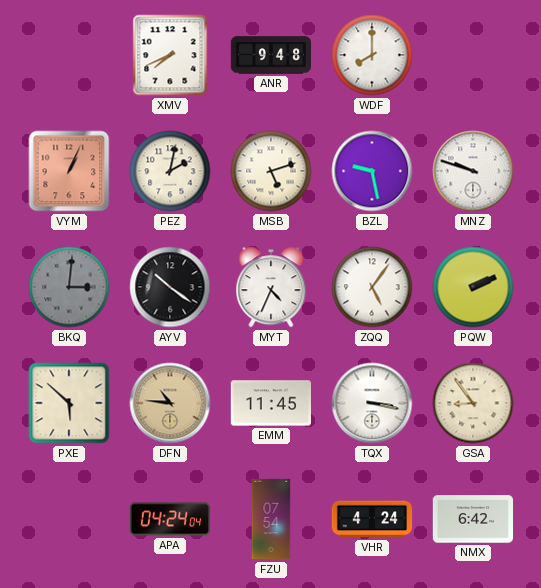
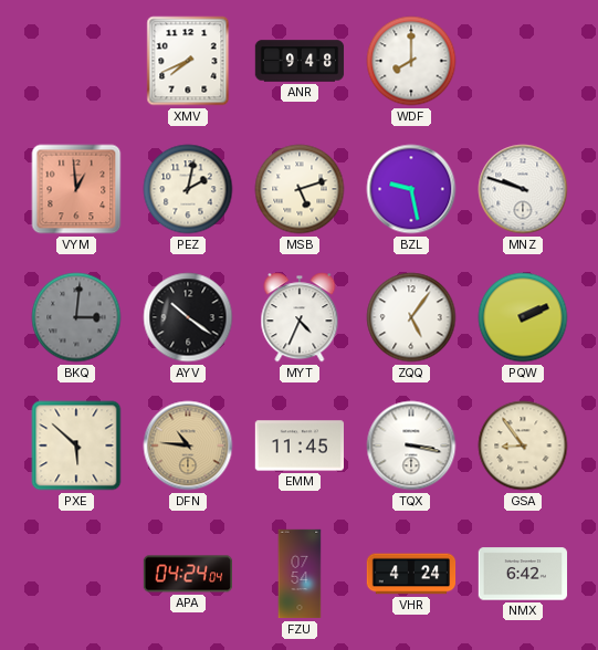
VYM: 1:04 -> 12:59
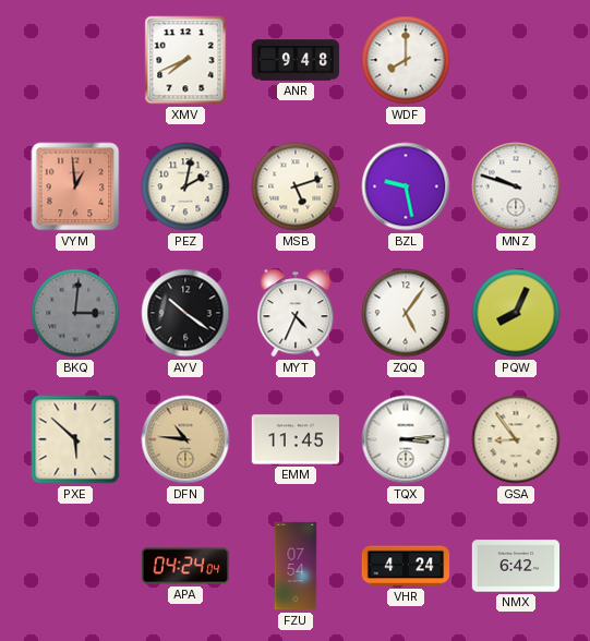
PQW: 2:11 -> 8:04
TQX: 3:17 -> 3:14
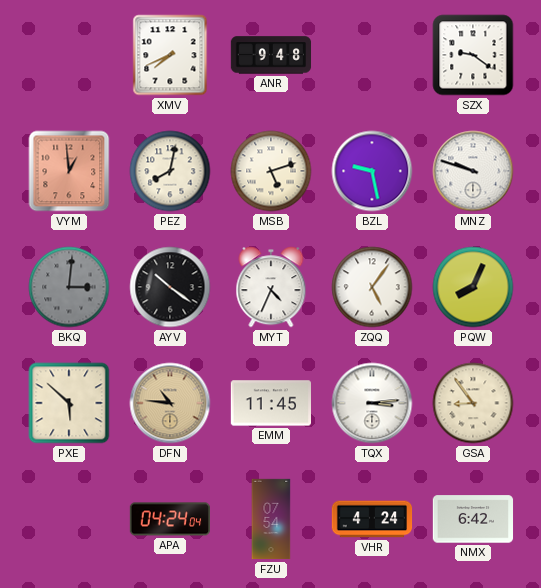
WDF: 8:00 -> none
SZX: none -> 9:21
PEZ: 2:02 -> 8:02
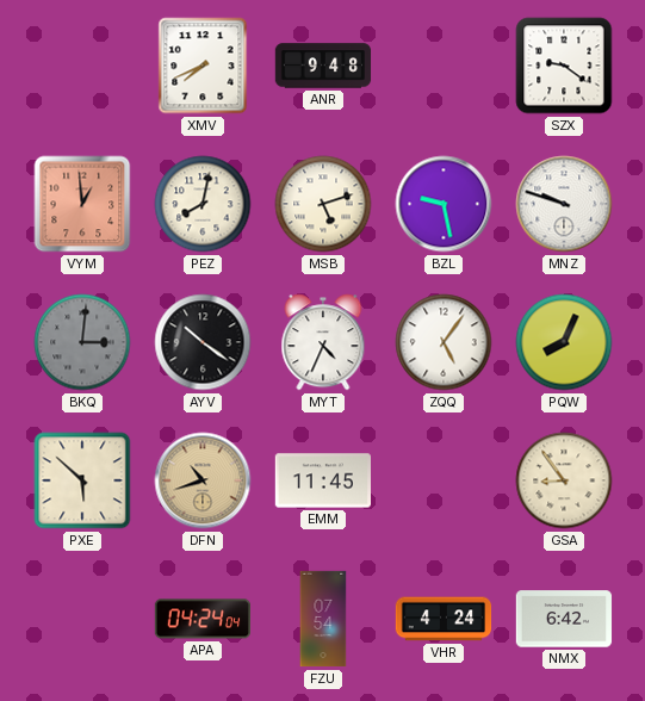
DFN: 10:46 -> 10:42
TQX: 3:14 -> none
